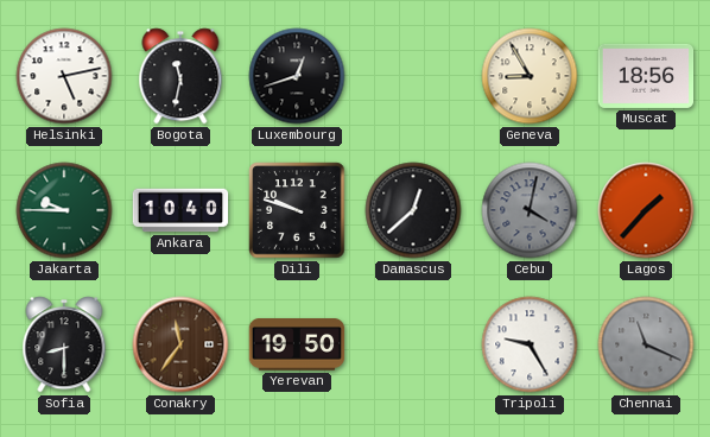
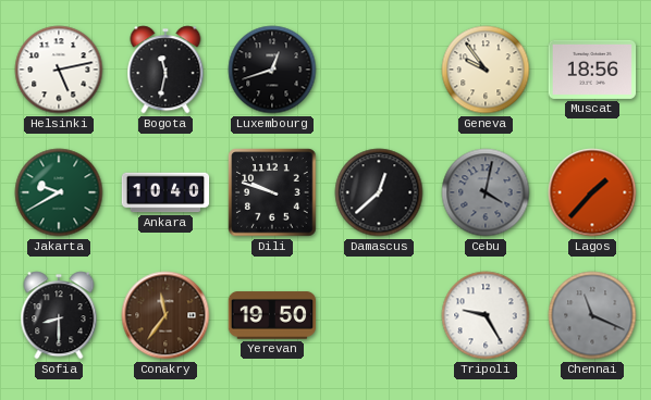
Geneva: 8:55 -> 9:54
Jakarta: 9:45 -> 9:40
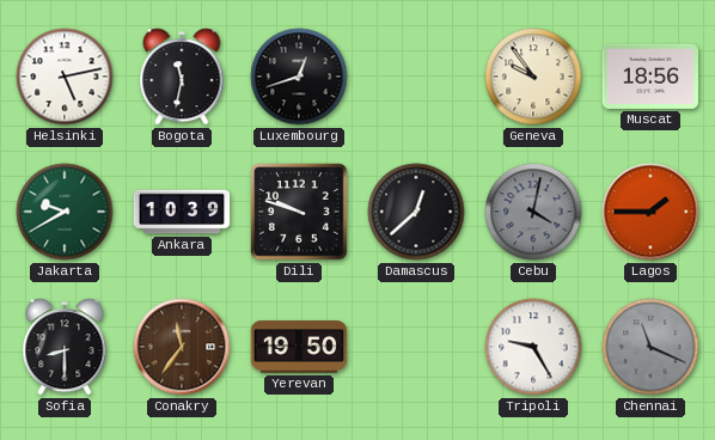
Ankara: 10:40 -> 10:39
Lagos: 1:37 -> 1:45
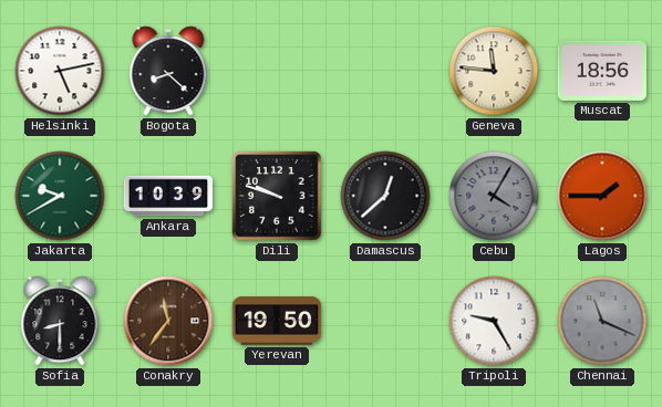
Bogota: 11:32 -> 8:22
Luxembourg: 12:42 -> none
Geneva: 9:54 -> 11:46
Cebu: 4:02 -> 4:05
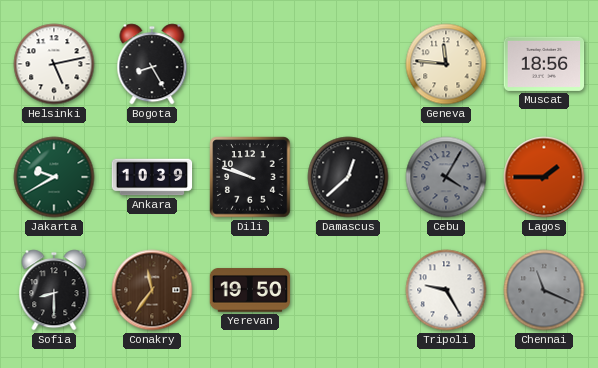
Bogota: 8:22 -> 8:25
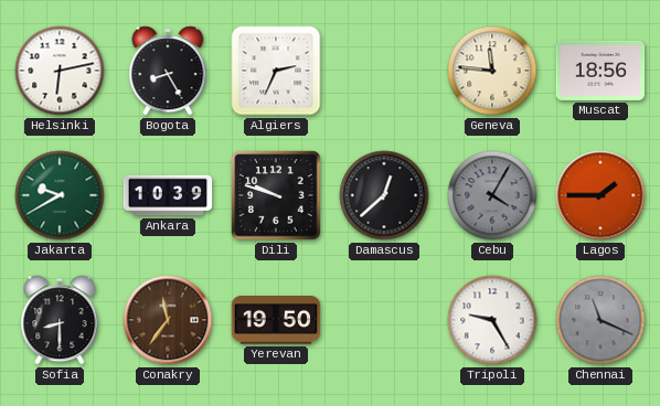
Helsinki: 5:13 -> 6:13
Algiers: none -> 2:34
